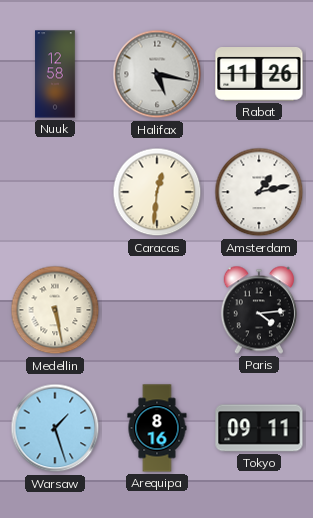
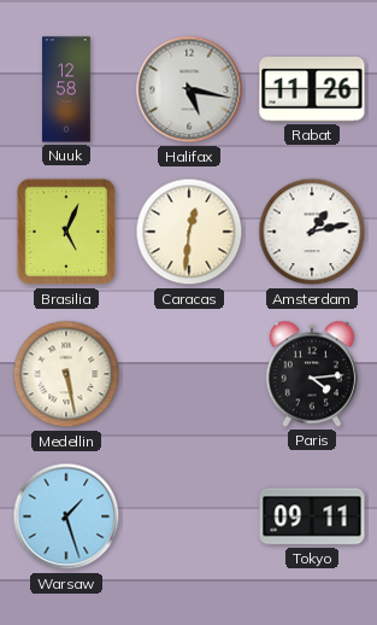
Brasilia: none -> 5:04
Arequipa: 8:16 -> none
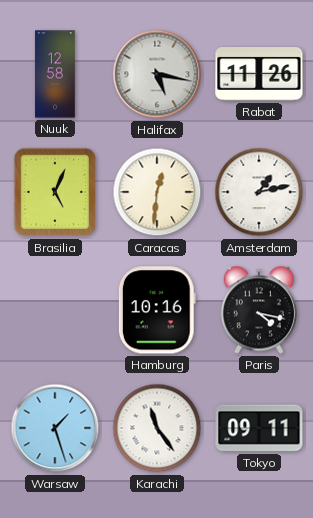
Medellin: 5:28 -> none
Hamburg: none -> 10:16
Paris: 4:14 -> 4:17
Karachi: none -> 11:24
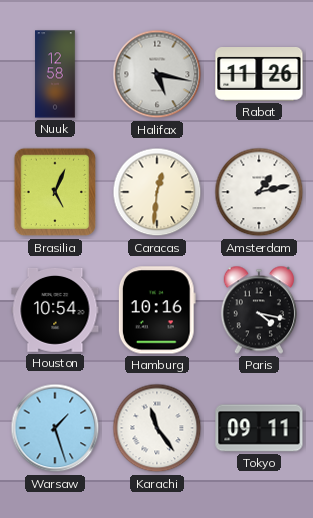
Houston: none -> 10:54
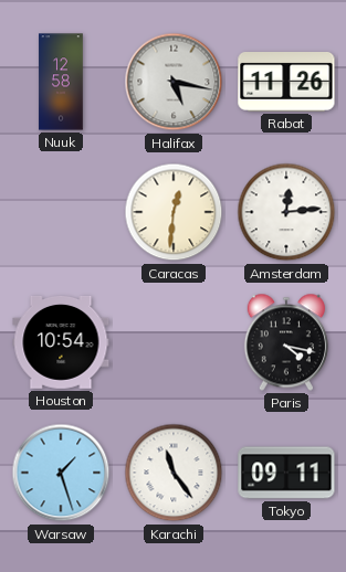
Brasilia: 5:04 -> none
Amsterdam: 1:13 -> 12:14
Hamburg: 10:16 -> none
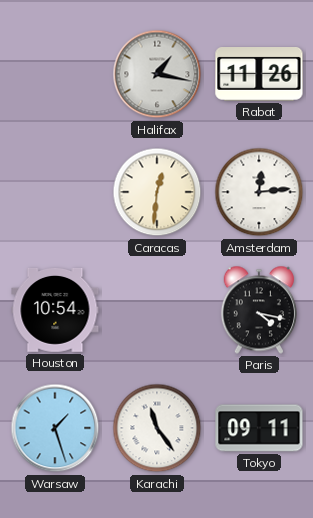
Nuuk: 12:58 -> none
Halifax: 5:17 -> 1:17
